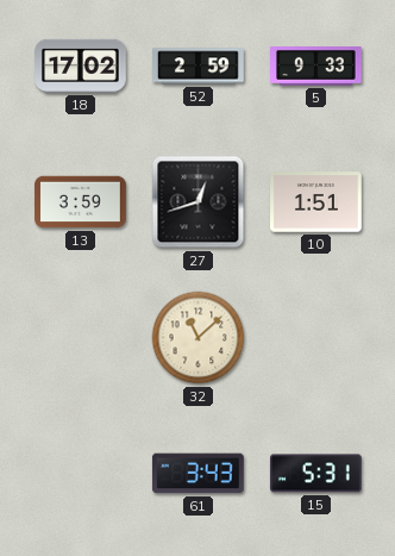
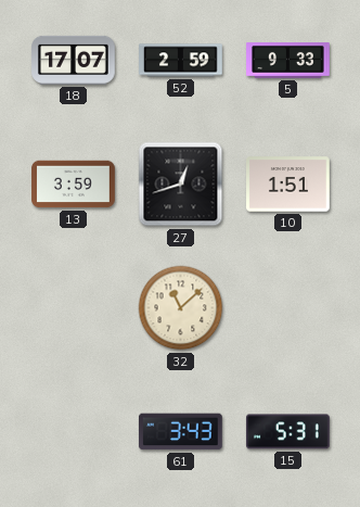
18: 17:02 -> 17:07
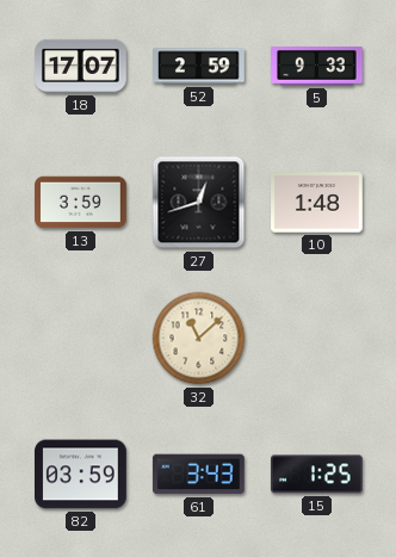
10: 1:51 -> 1:48
82: none -> 03:59
15: 5:31 -> 1:25
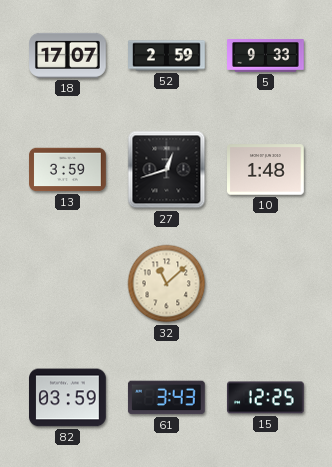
15: 1:25 -> 12:25
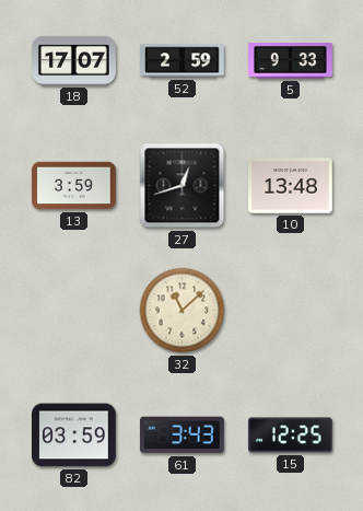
10: 1:48 -> 13:48
